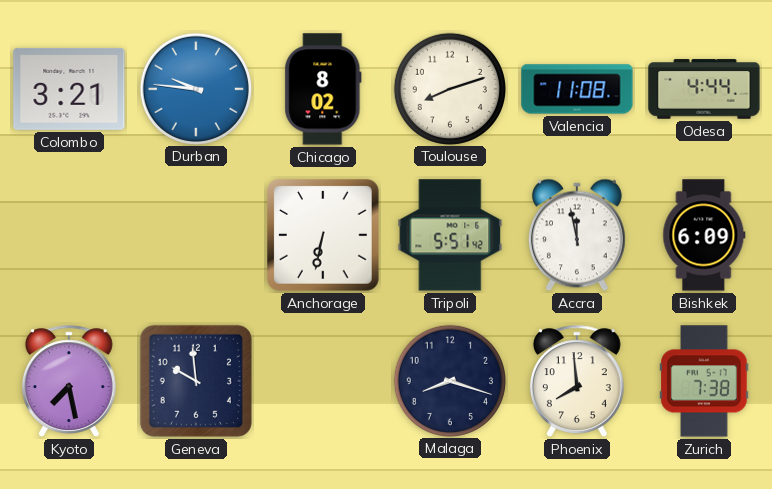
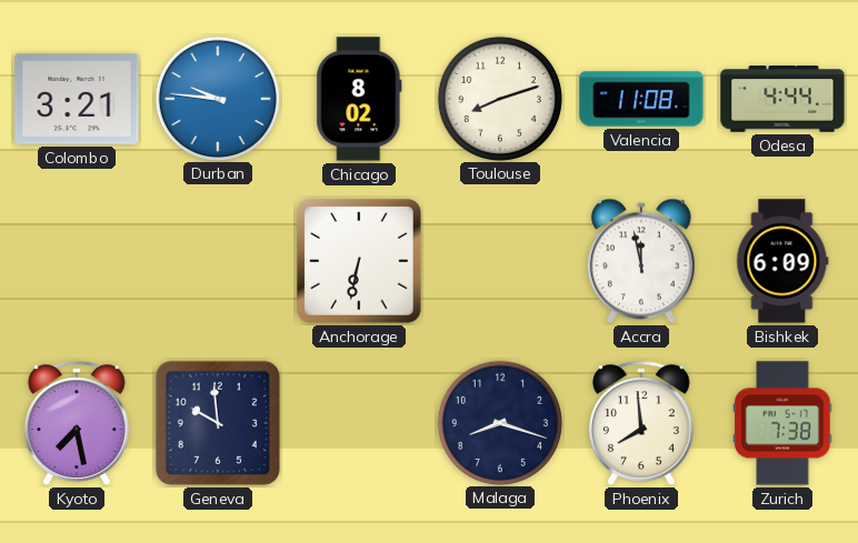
Tripoli: 5:51 -> none
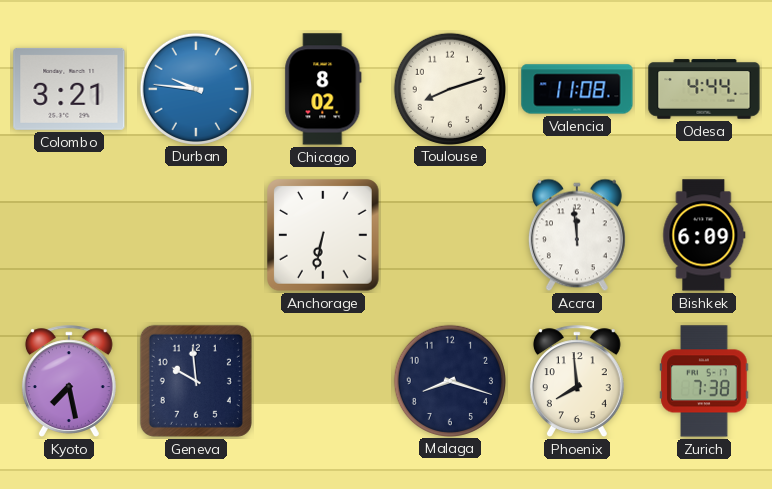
Accra: 11:58 -> 11:59
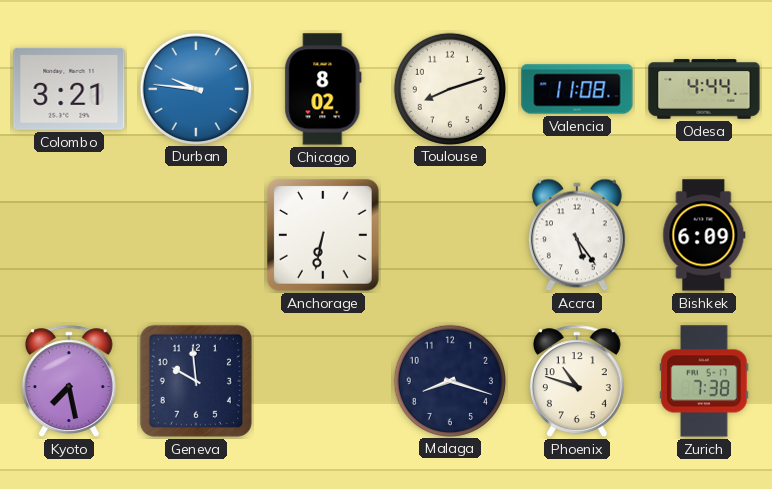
Accra: 11:59 -> 5:24
Phoenix: 7:59 -> 10:48
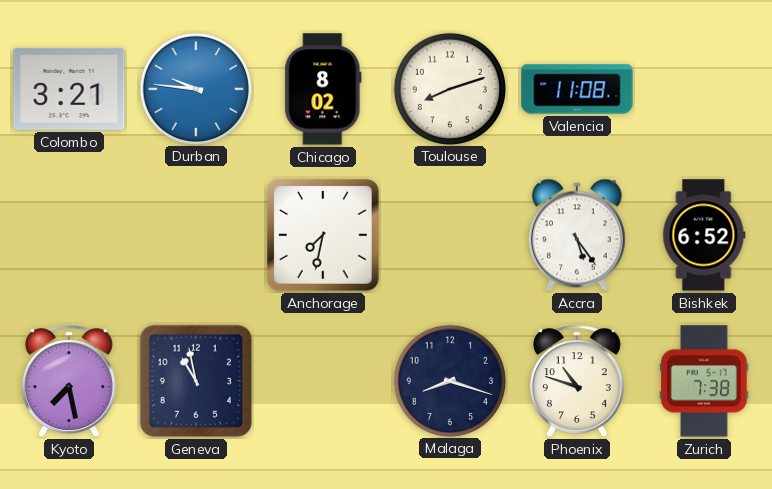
Odesa: 4:44 -> none
Anchorage: 6:32 -> 7:32
Bishkek: 6:09 -> 6:52
Geneva: 9:59 -> 10:58
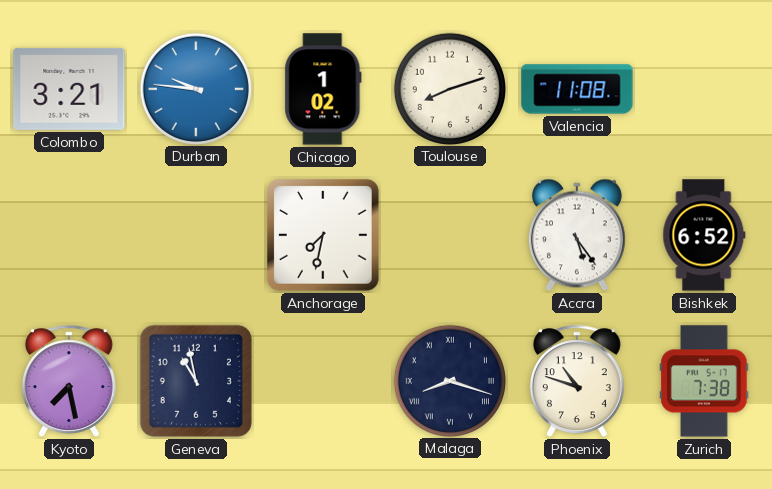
Chicago: 8:02 -> 1:02
Malaga numerals: Arabic -> Roman
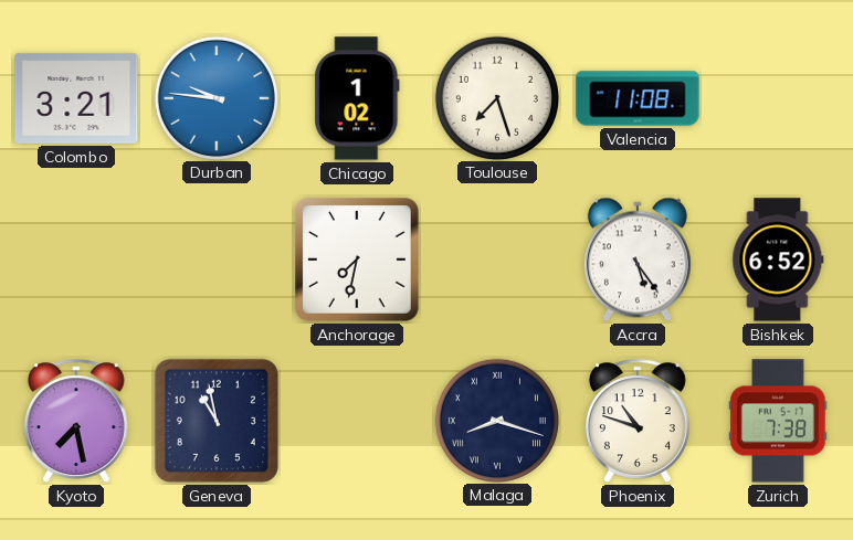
Toulouse: 8:12 -> 7:27
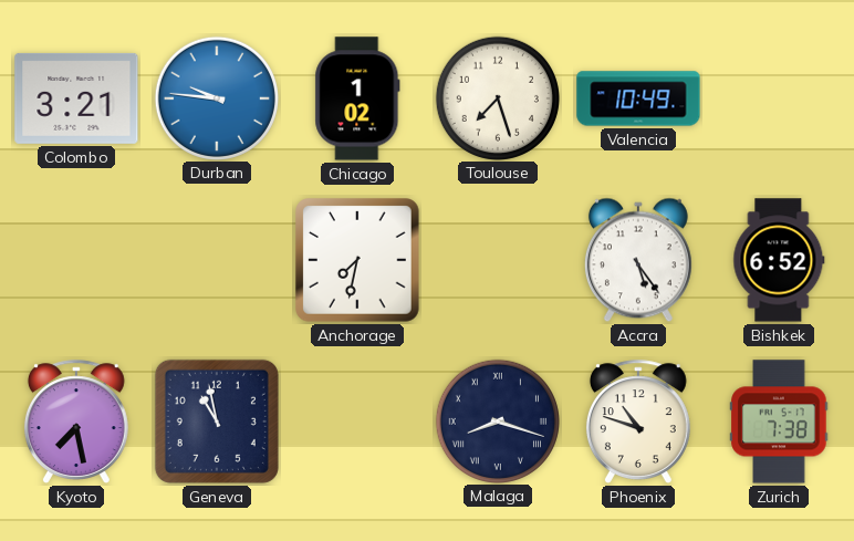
Valencia: 11:08 -> 10:49
